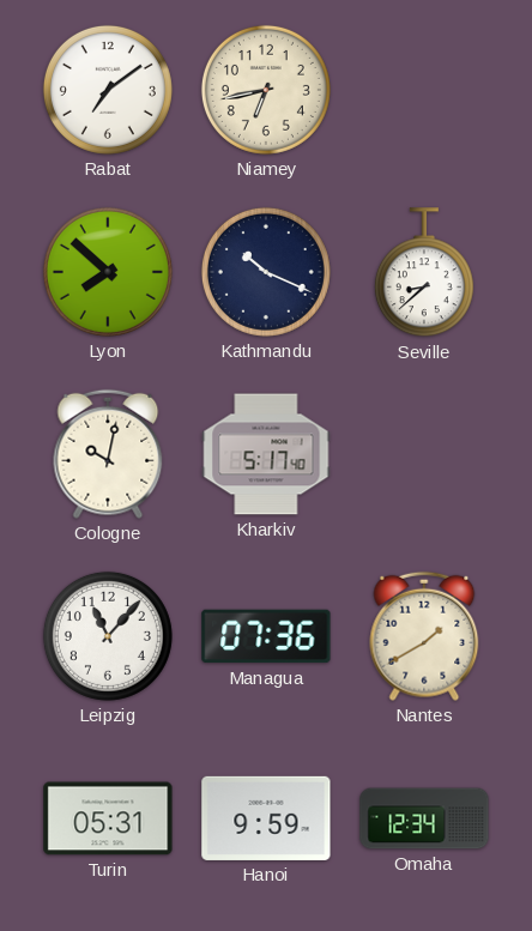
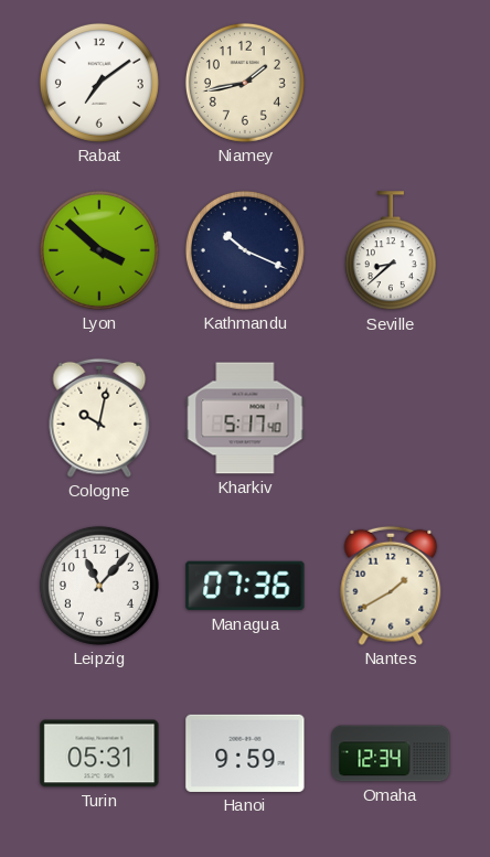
Niamey: 6:43 -> 1:43
Lyon: 7:52 -> 3:52
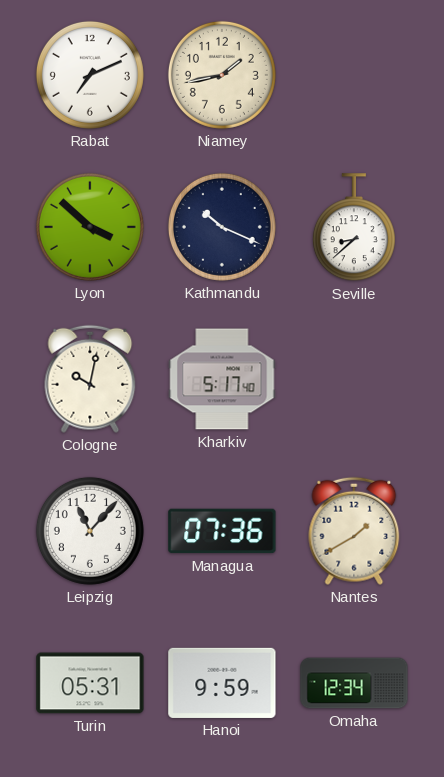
Rabat: 7:09 -> 7:11
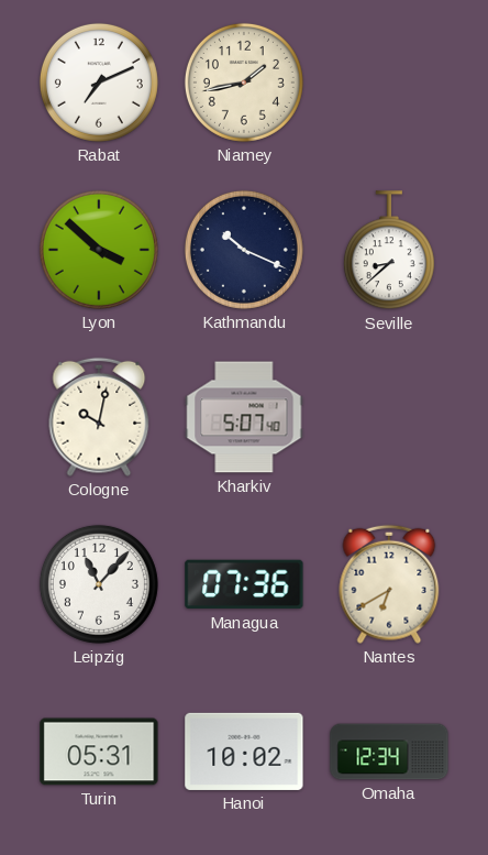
Kharkiv: 5:17 -> 5:07
Nantes: 1:40 -> 6:40
Hanoi: 9:59 -> 10:02
